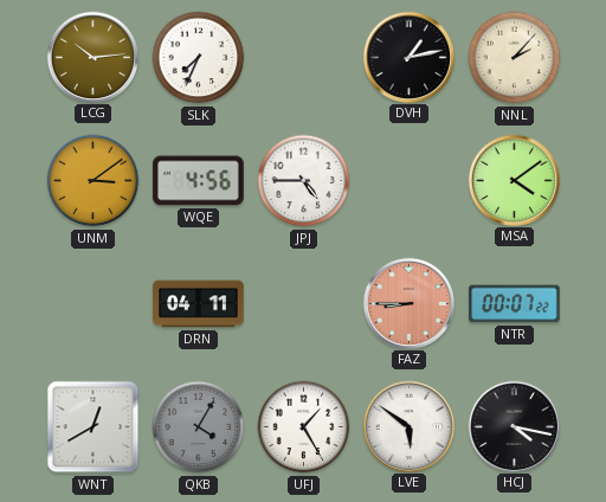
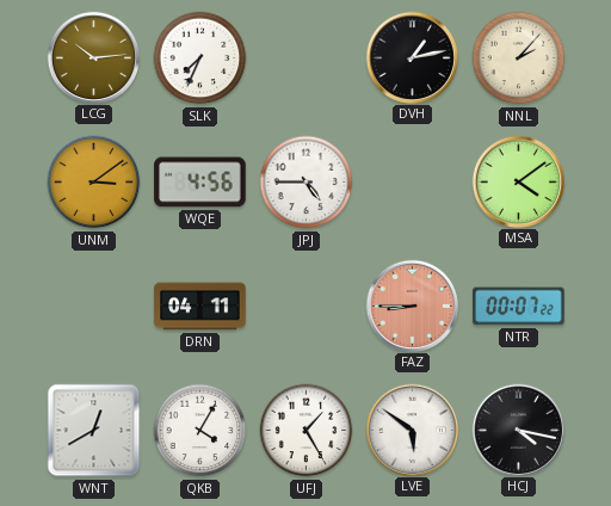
QKB dial: grey -> white
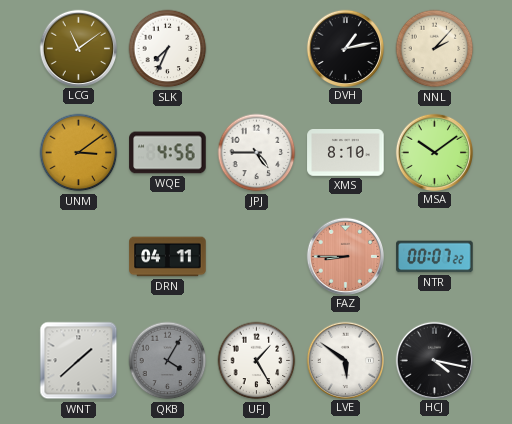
LCG: 10:14 -> 11:09
XMS: none -> 8:10
MSA: 4:09 -> 10:09
WNT: 12:40 -> 1:38
QKB dial: white -> grey
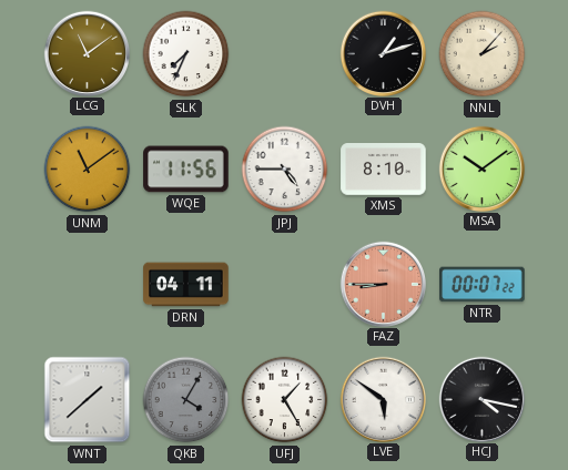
DVH: 1:13 -> 1:12
UNM: 3:09 -> 11:09
WQE: 4:56 -> 11:56
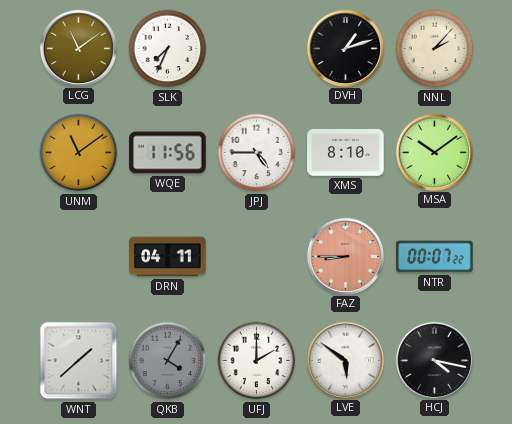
UFJ: 1:25 -> 2:00
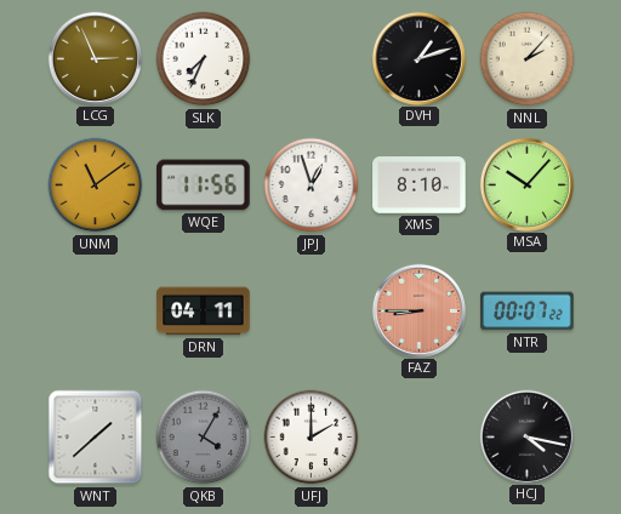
LCG: 11:09 -> 2:56
JPJ: 4:45 -> 12:57
MSA: 10:09 -> 10:07
LVE: 5:51 -> none
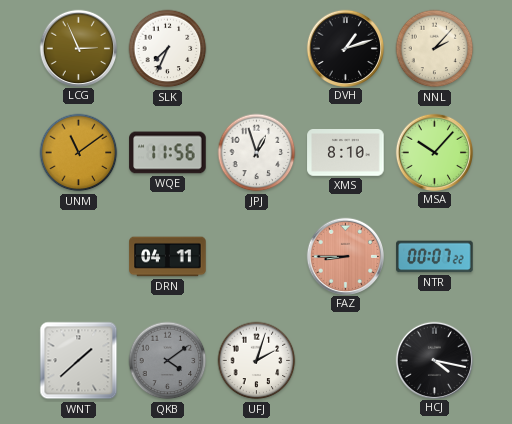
QKB: 4:05 -> 4:09
UFJ: 2:00 -> 2:03
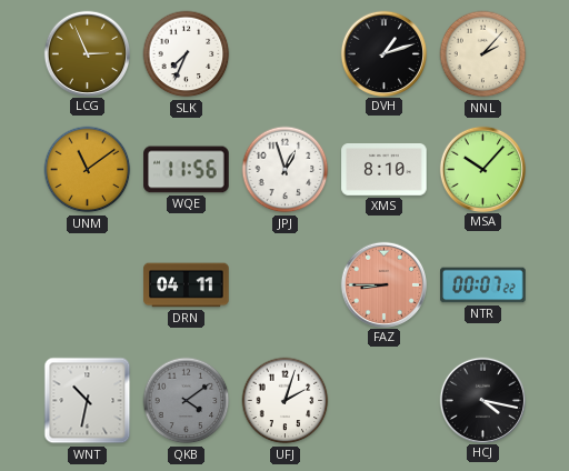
WNT: 1:38 -> 10:32
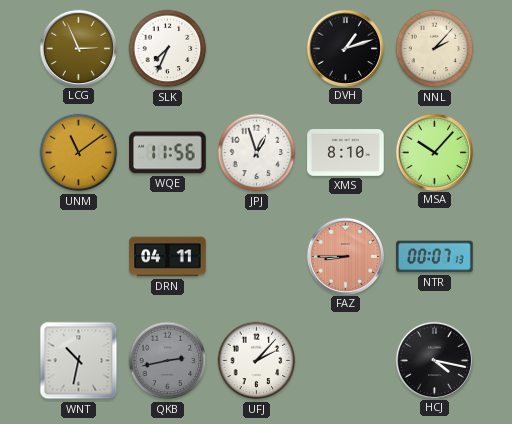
NTR: 00:07:22 -> 00:07:13
QKB: 4:09 -> 2:43
UFJ: 2:03 -> 2:07
